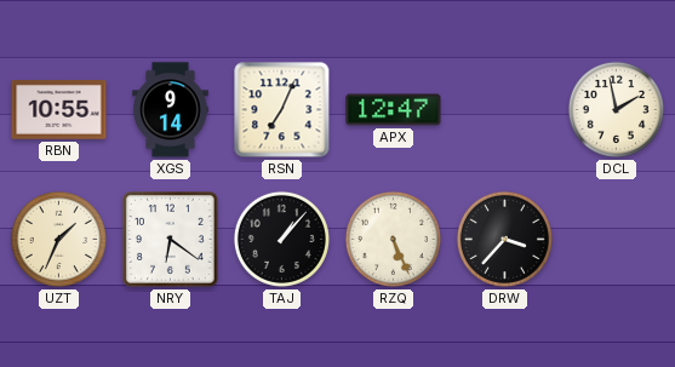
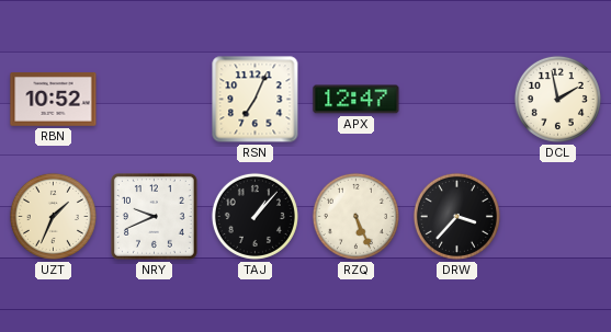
RBN: 10:55 -> 10:52
XGS: 9:14 -> none
NRY: 6:21 -> 9:41
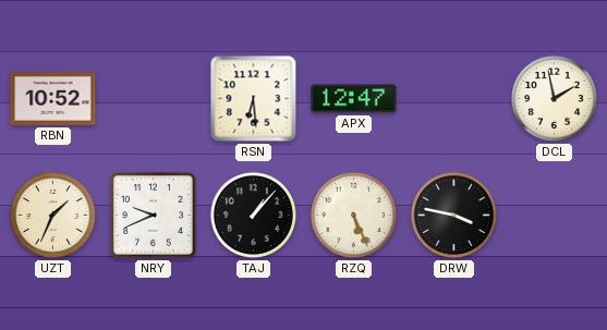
RSN: 7:04 -> 6:29
DRW: 3:37 -> 3:47
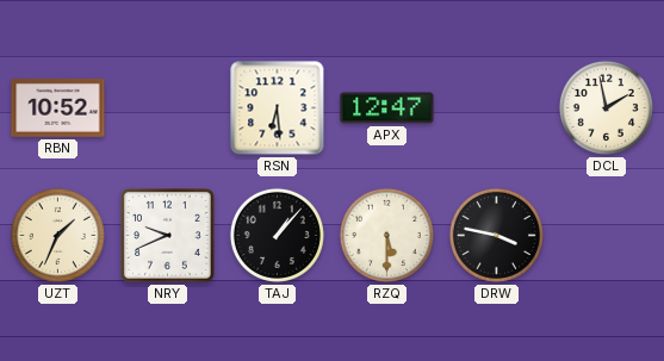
RZQ: 5:26 -> 5:30
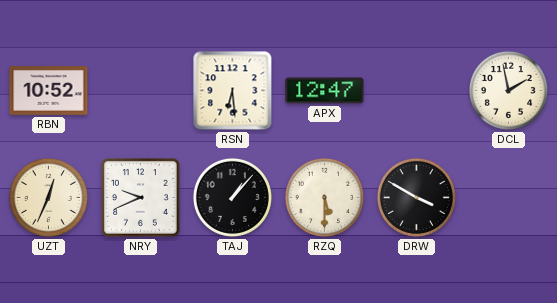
UZT: 1:34 -> 12:34
DRW: 3:47 -> 3:50
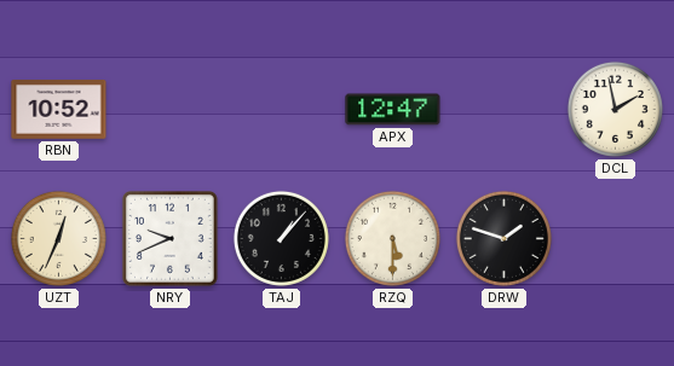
RSN: 6:29 -> none
DRW: 3:50 -> 1:48
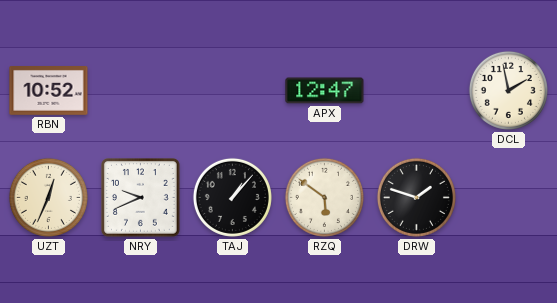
RZQ: 5:30 -> 5:51
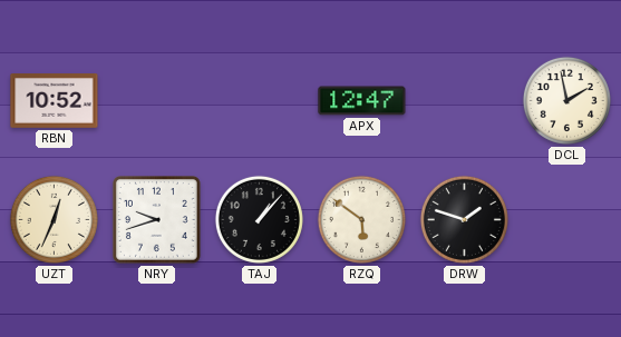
NRY: 9:41 -> 9:42
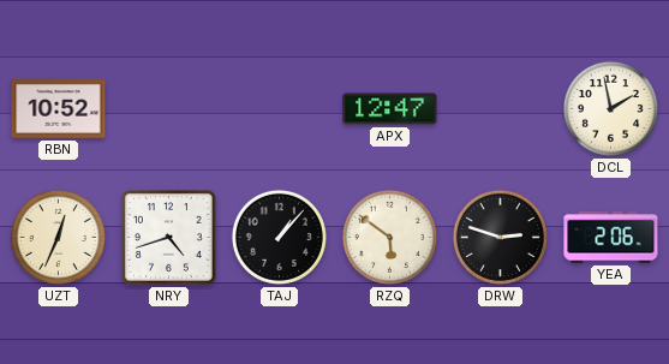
NRY: 9:42 -> 4:42
DRW: 1:48 -> 2:48
YEA: none -> 2:06
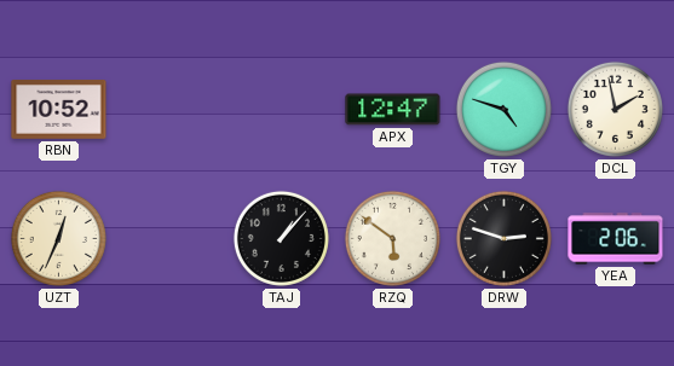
TGY: none -> 4:48
NRY: 4:42 -> none
